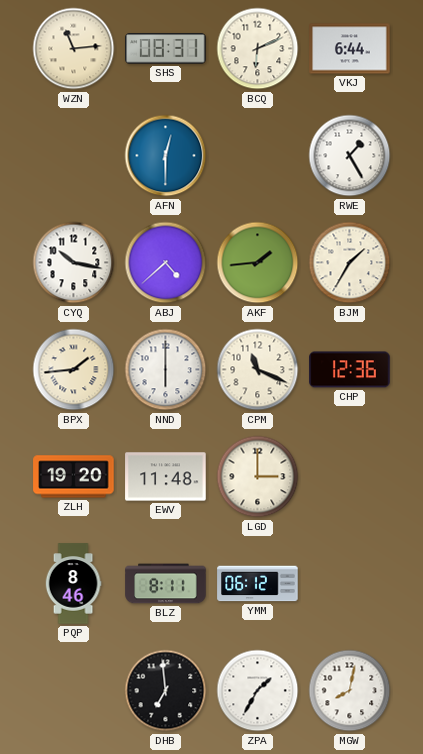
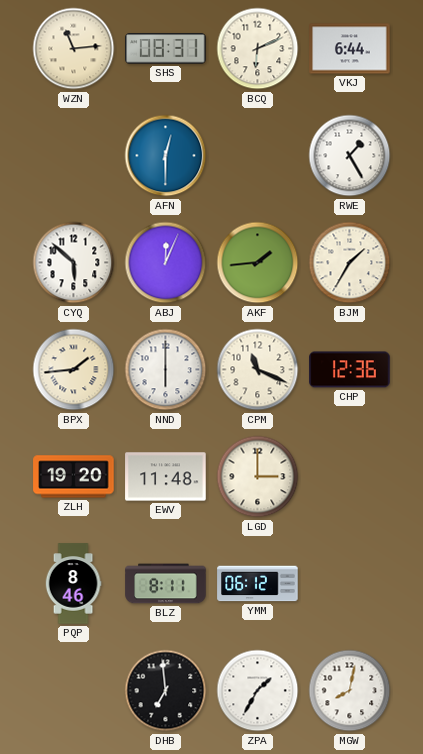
CYQ: 10:17 -> 5:52
ABJ: 4:38 -> 12:04
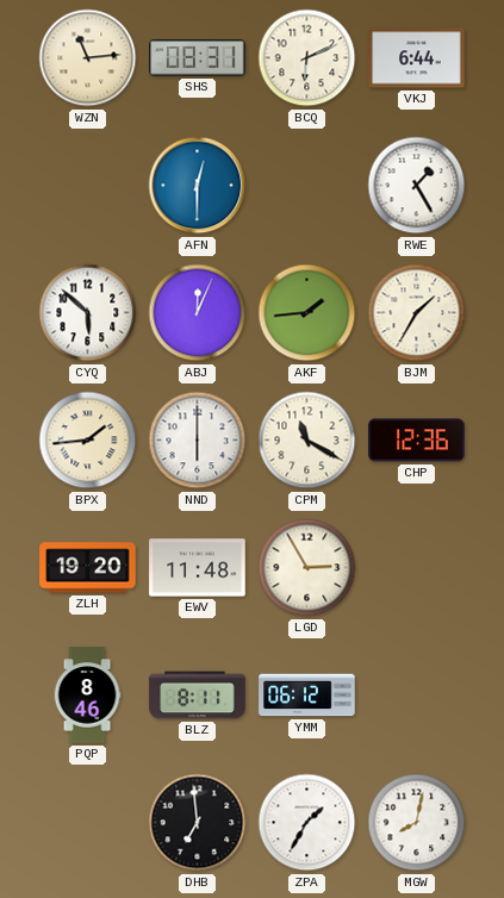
CPM: 11:19 -> 11:20
LGD: 3:00 -> 2:55
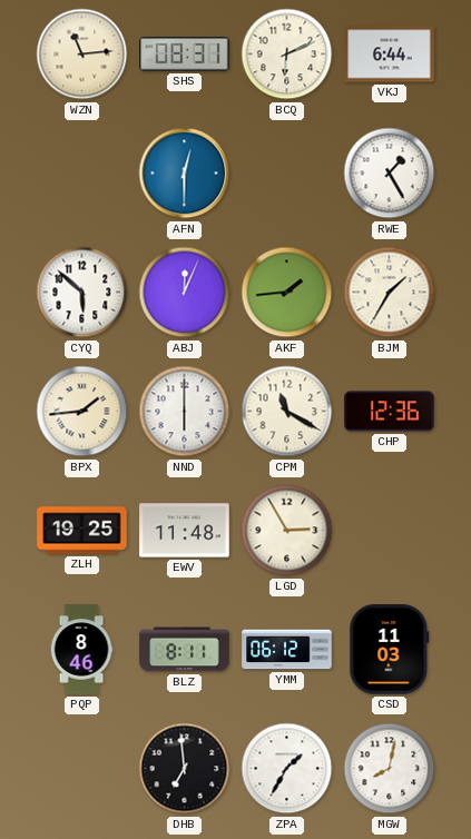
ZLH: 19:20 -> 19:25
CSD: none -> 11:03
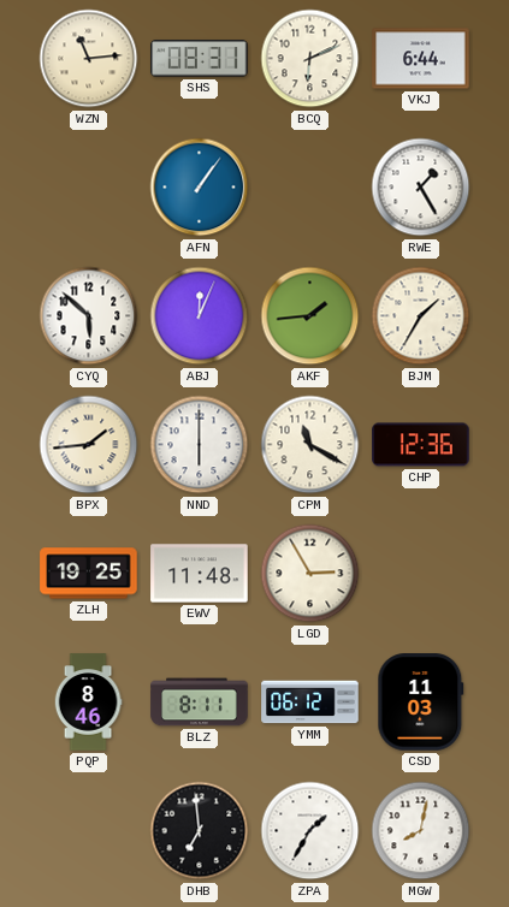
AFN: 12:30 -> 1:06
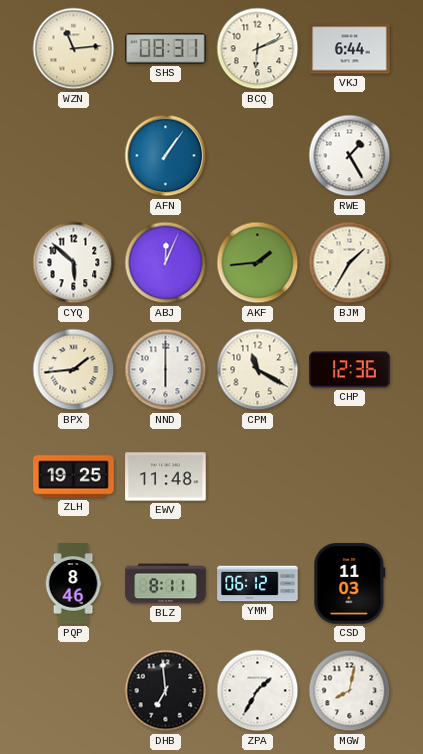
LGD: 2:55 -> none
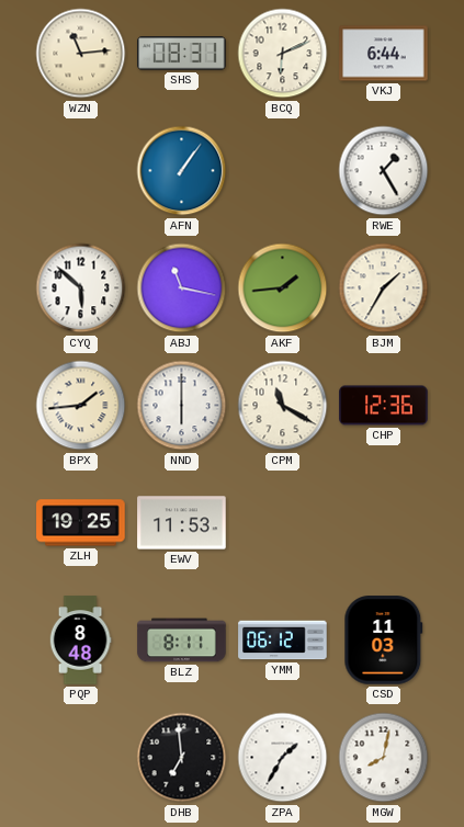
ABJ: 12:04 -> 11:17
EWV: 11:48 -> 11:53
PQP: 8:46 -> 8:48
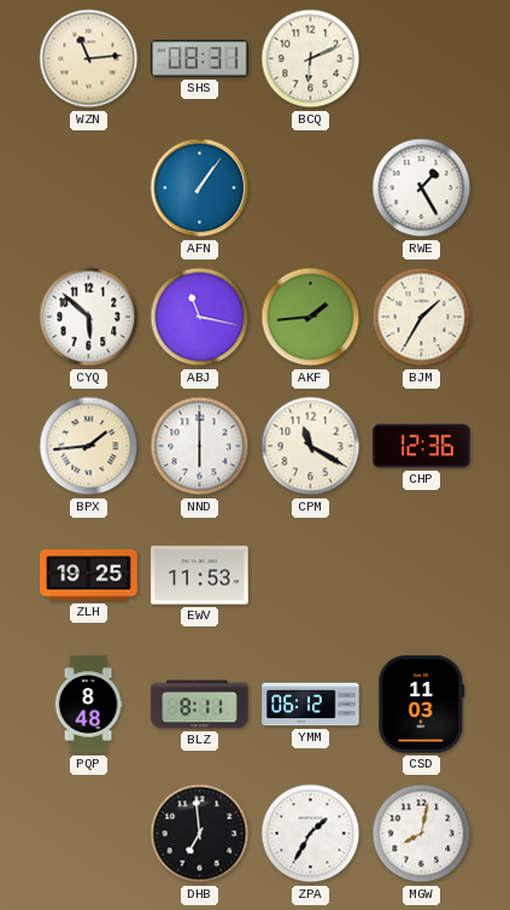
VKJ: 6:44 -> none
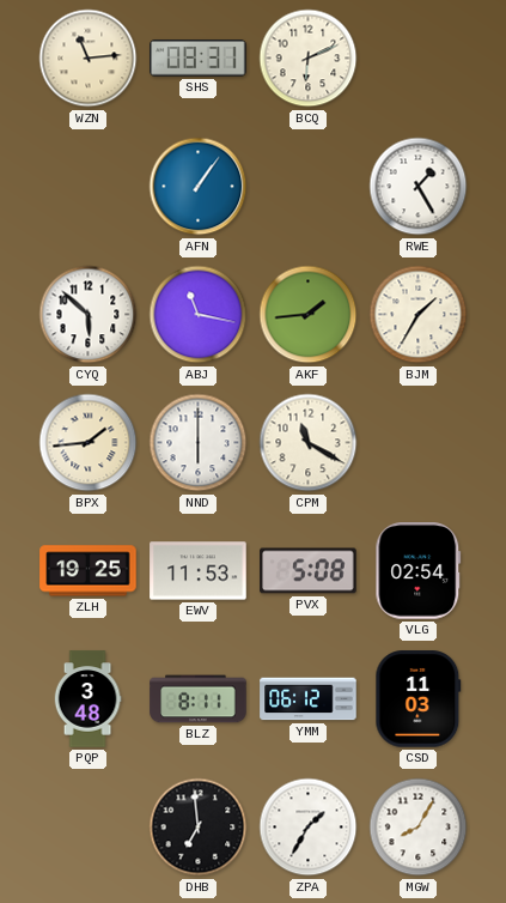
CHP: 12:36 -> none
PVX: none -> 5:08
VLG: none -> 02:54
PQP: 8:48 -> 3:48
MGW: 8:02 -> 8:05
